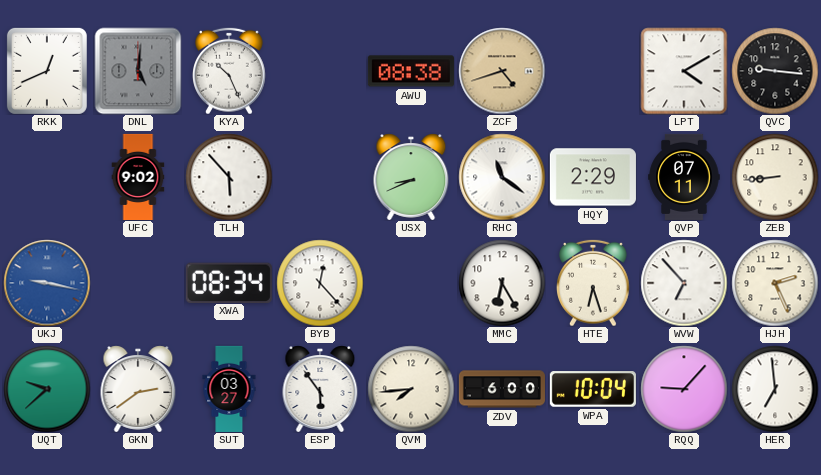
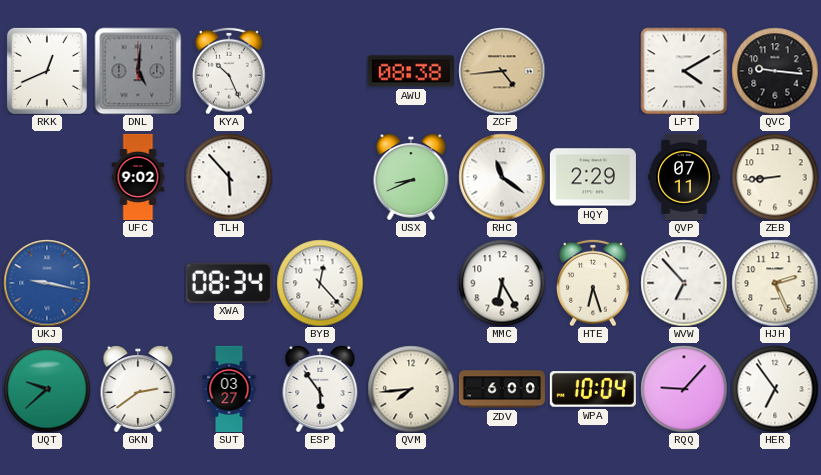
ZCF: 4:42 -> 4:44
HER: 6:59 -> 6:54
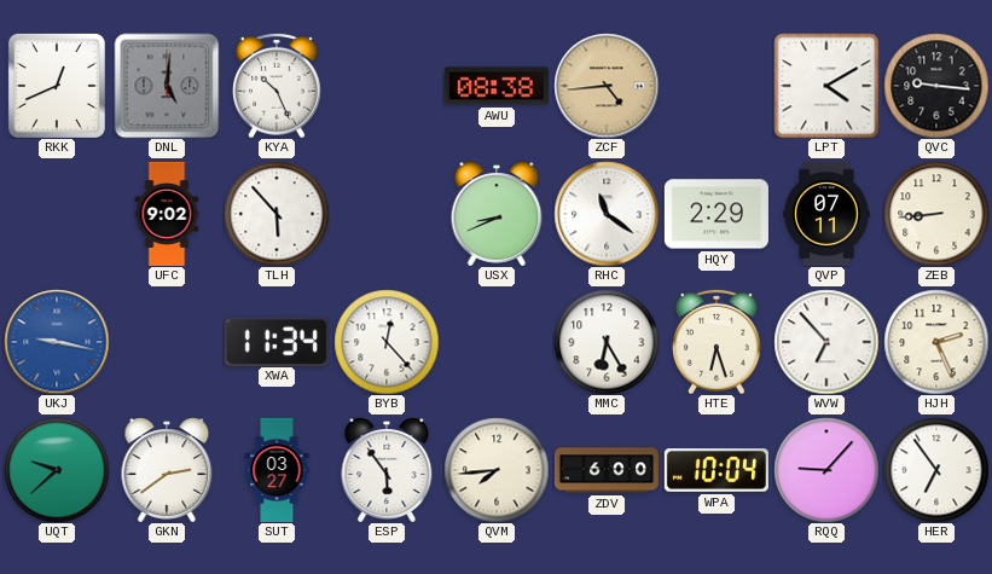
XWA: 08:34 -> 11:34
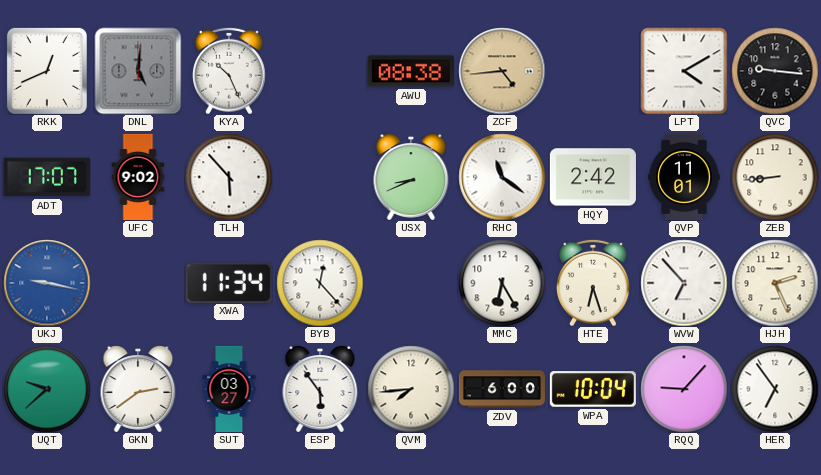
ADT: none -> 17:07
HQY: 2:29 -> 2:42
QVP: 07:11 -> 11:01
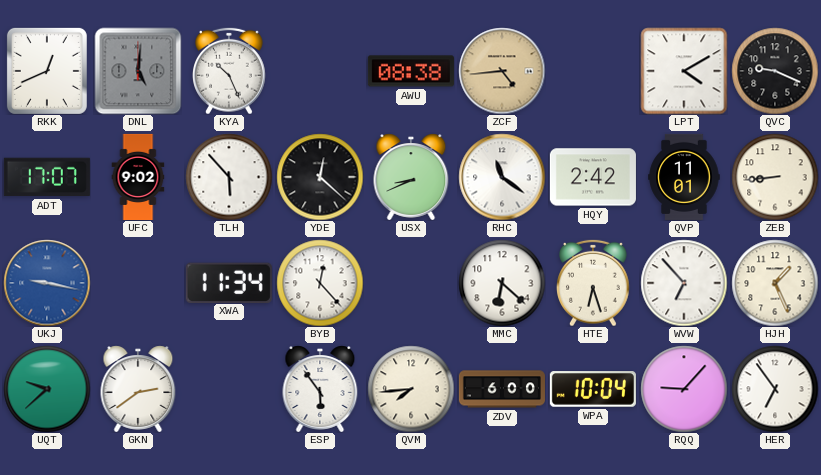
QVC: 9:16 -> 9:19
YDE: none -> 12:22
MMC: 6:25 -> 6:22
HJH: 2:26 -> 1:26
SUT: 03:27 -> none
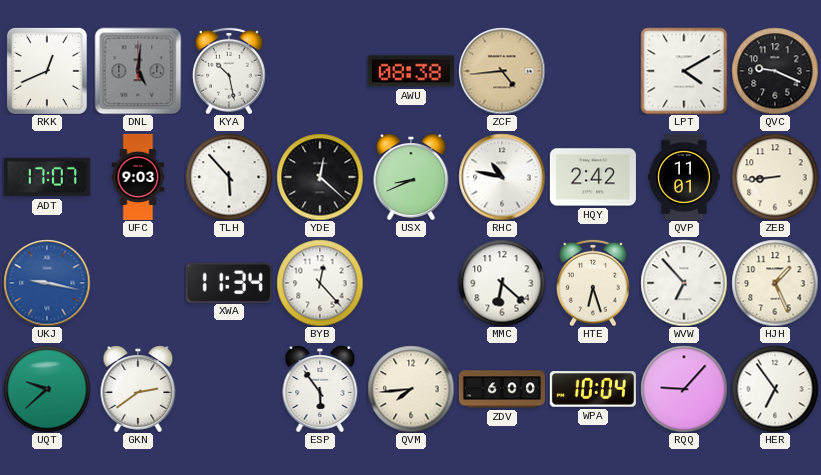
KYA: 10:26 -> 10:28
UFC: 9:02 -> 9:03
RHC: 11:21 -> 10:47
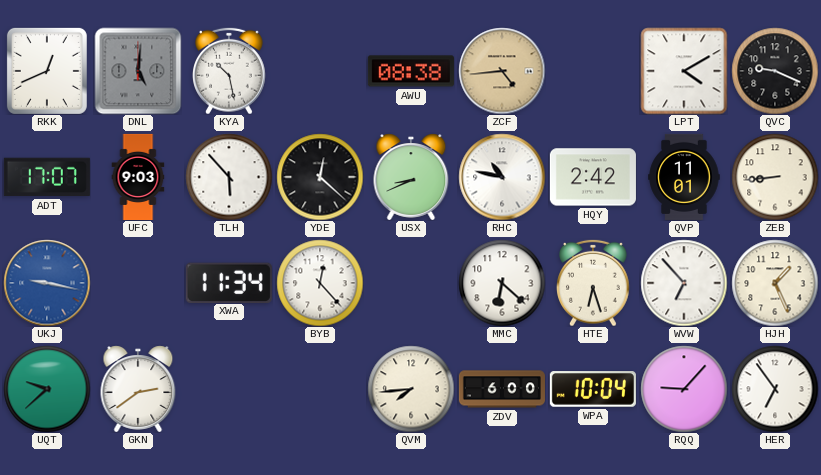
ESP: 5:54 -> none
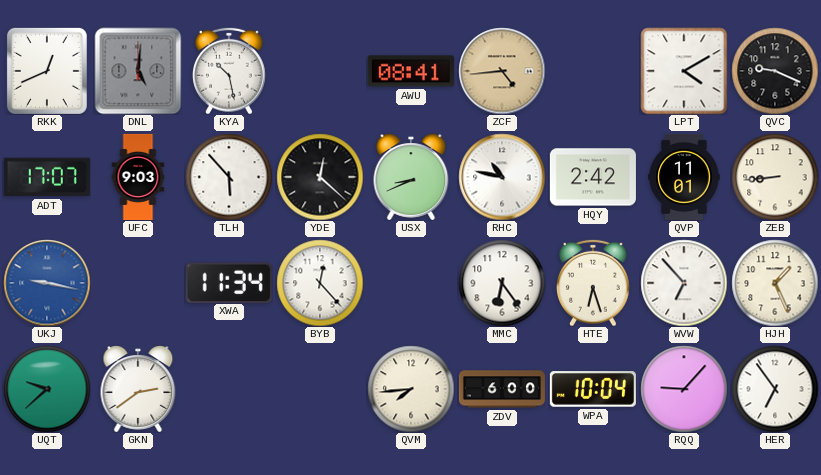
AWU: 08:38 -> 08:41
MMC: 6:22 -> 6:24
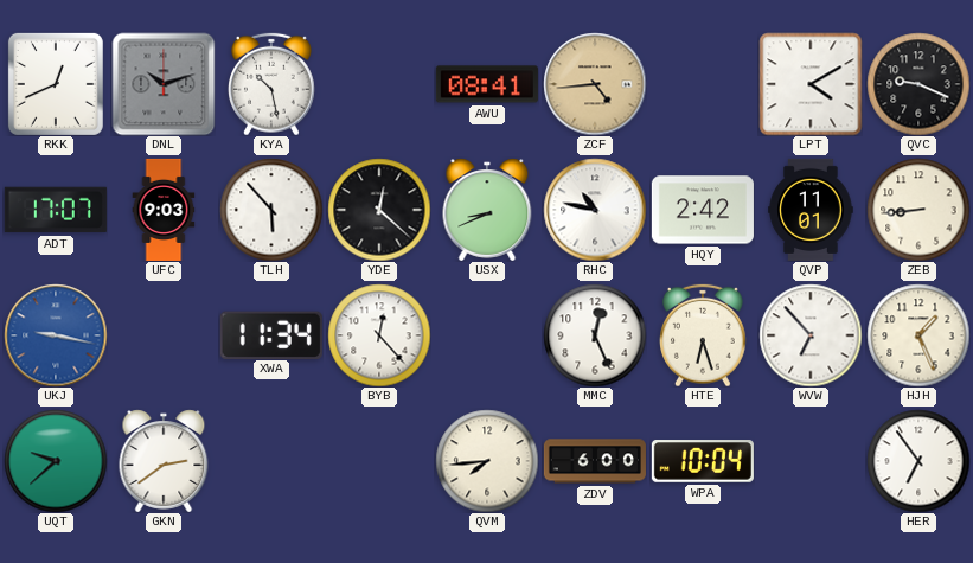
DNL: 5:01 -> 10:12
MMC: 6:24 -> 12:26
RQQ: 9:07 -> none
